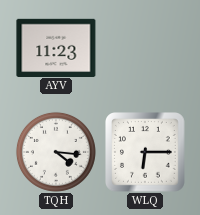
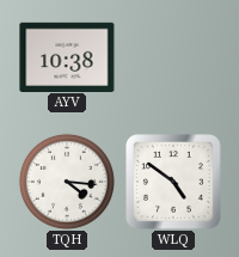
AYV: 11:23 -> 10:38
WLQ: 6:15 -> 4:51
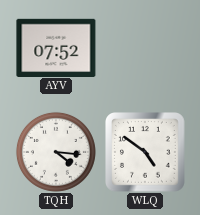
AYV: 10:38 -> 07:52
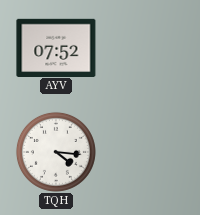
WLQ: 4:51 -> none
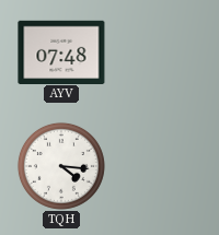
AYV: 07:52 -> 07:48
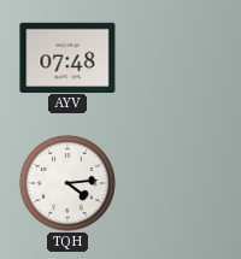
TQH: 4:16 -> 4:14
